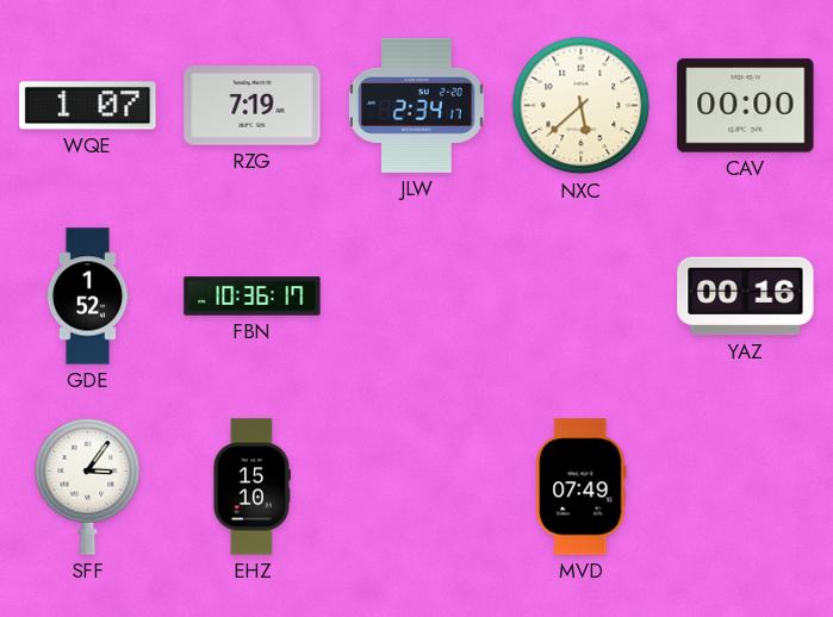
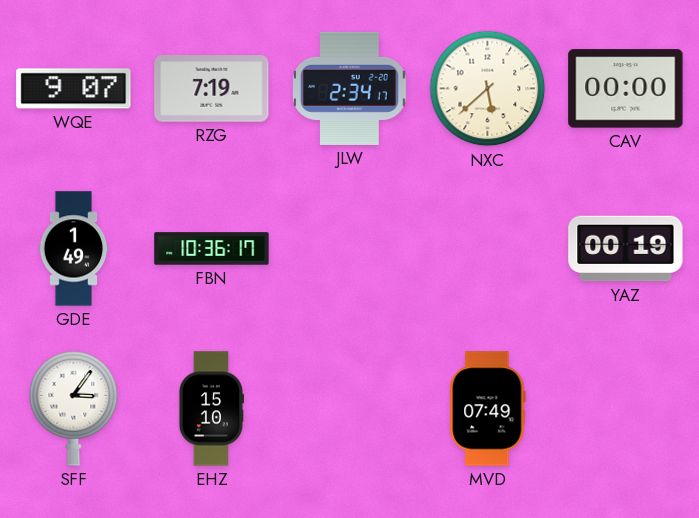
WQE: 1:07 -> 9:07
GDE: 1:52 -> 1:49
YAZ: 00:16 -> 00:19
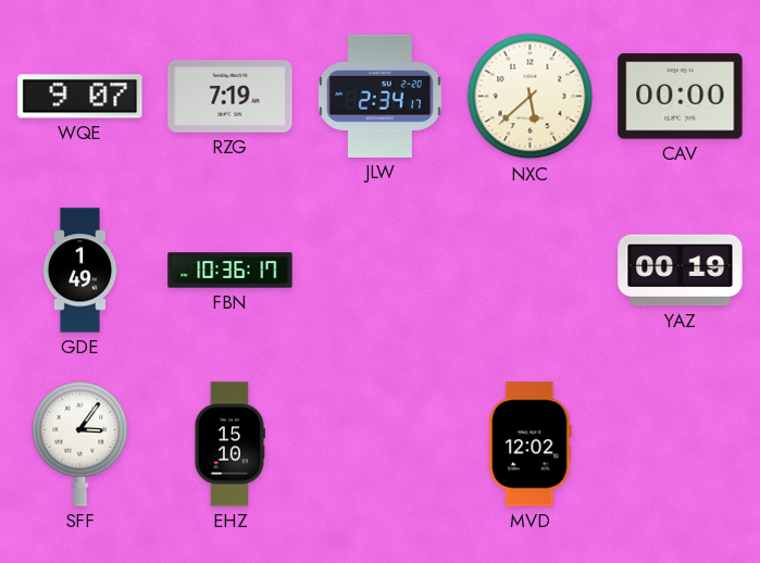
MVD: 07:49 -> 12:02
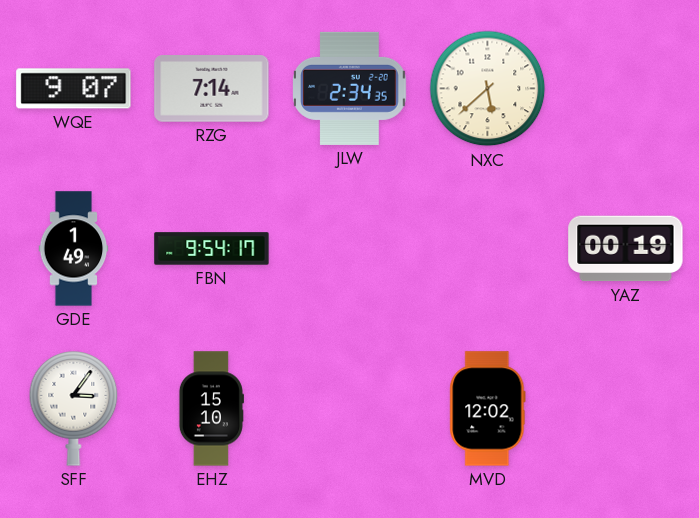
RZG: 7:19 -> 7:14
JLW: 2:34:17 -> 2:34:35
CAV: 00:00 -> none
FBN: 10:36 -> 9:54
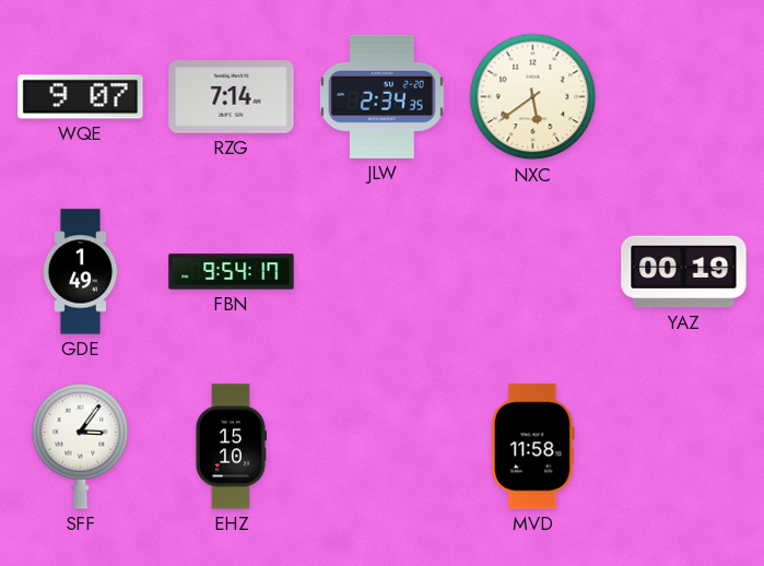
NXC: 5:38 -> 5:39
MVD: 12:02 -> 11:58
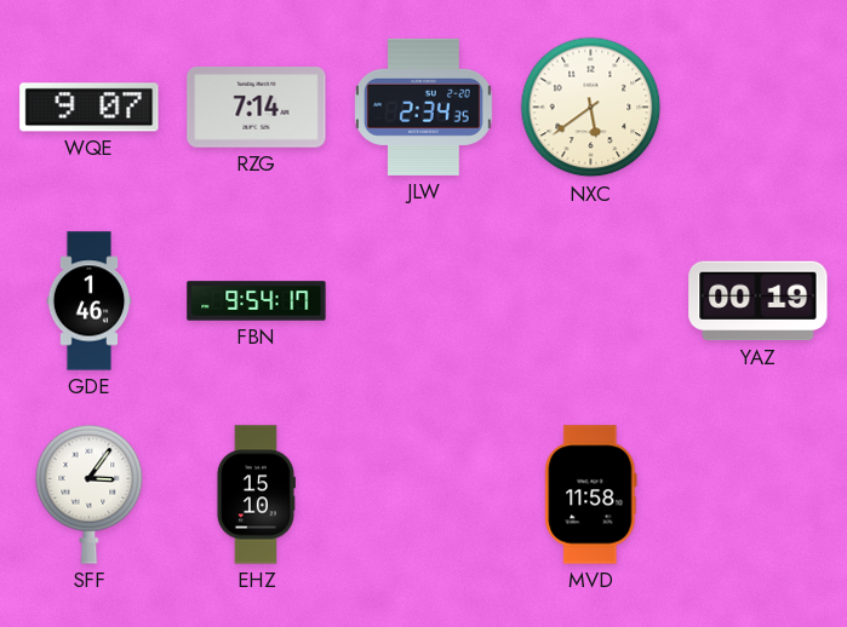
GDE: 1:49 -> 1:46
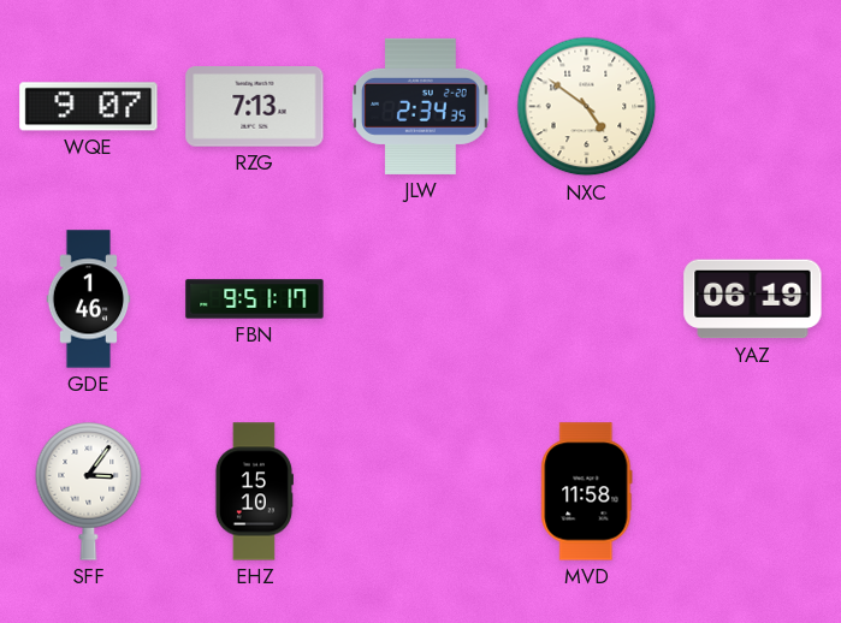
RZG: 7:14 -> 7:13
NXC: 5:39 -> 4:51
FBN: 9:54 -> 9:51
YAZ: 00:19 -> 06:19
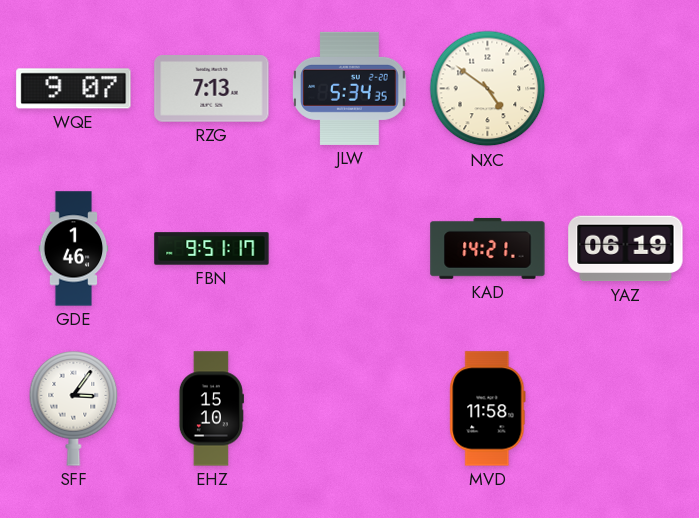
JLW: 2:34 -> 5:34
KAD: none -> 14:21
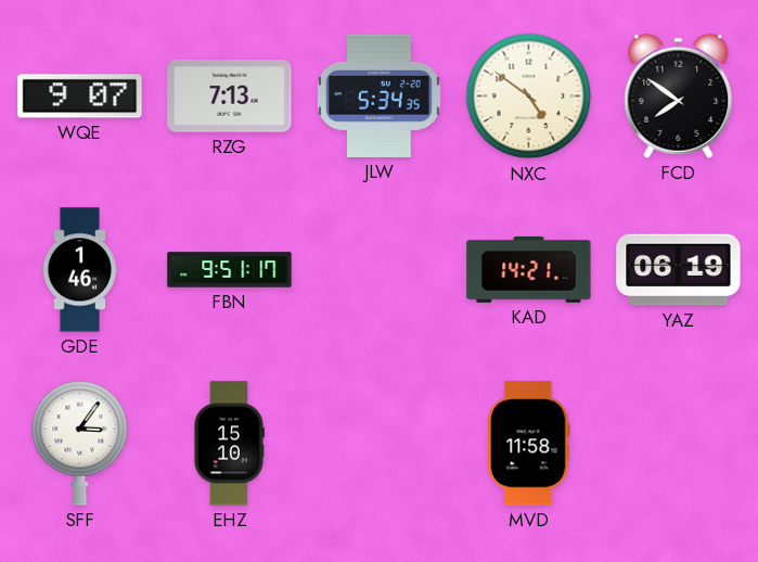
FCD: none -> 7:51
